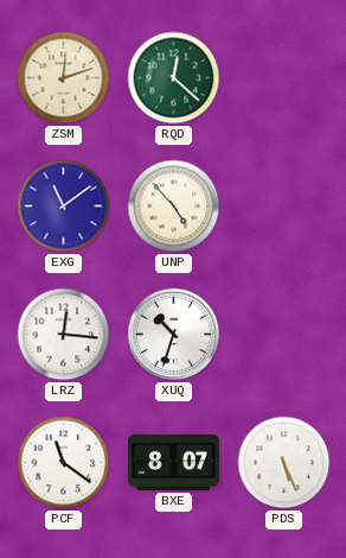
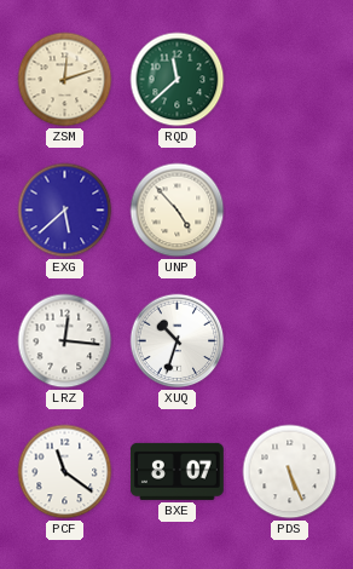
RQD: 12:22 -> 11:38
EXG: 11:09 -> 5:38
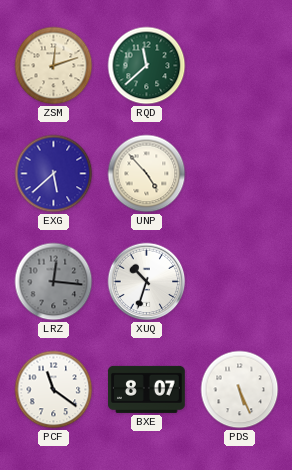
LRZ dial: white -> grey
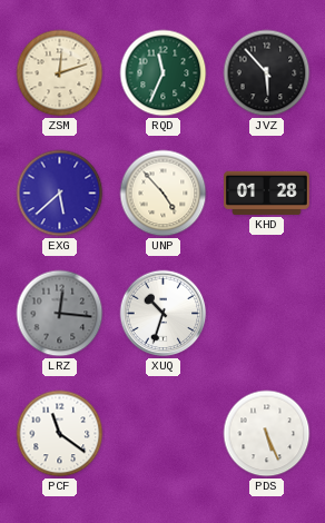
RQD: 11:38 -> 11:34
JVZ: none -> 5:53
KHD: none -> 01:28
BXE: 8:07 -> none
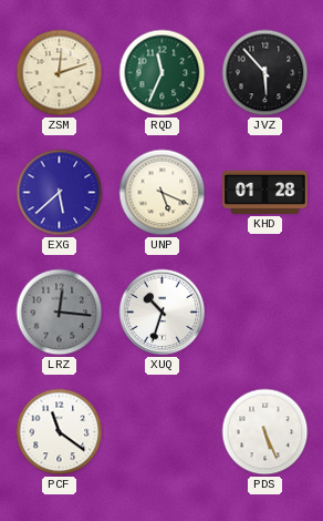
UNP: 4:53 -> 5:19
